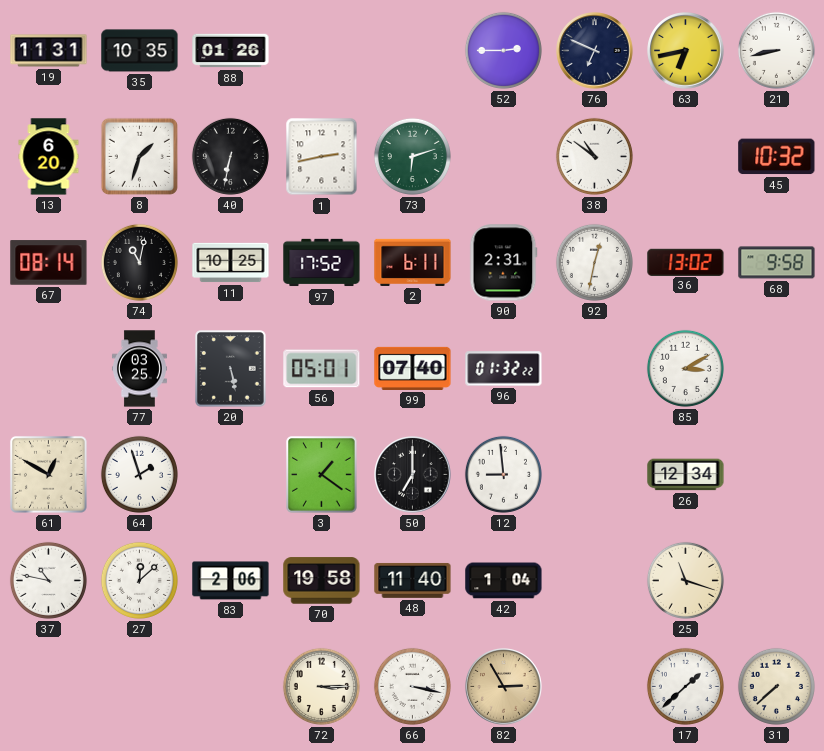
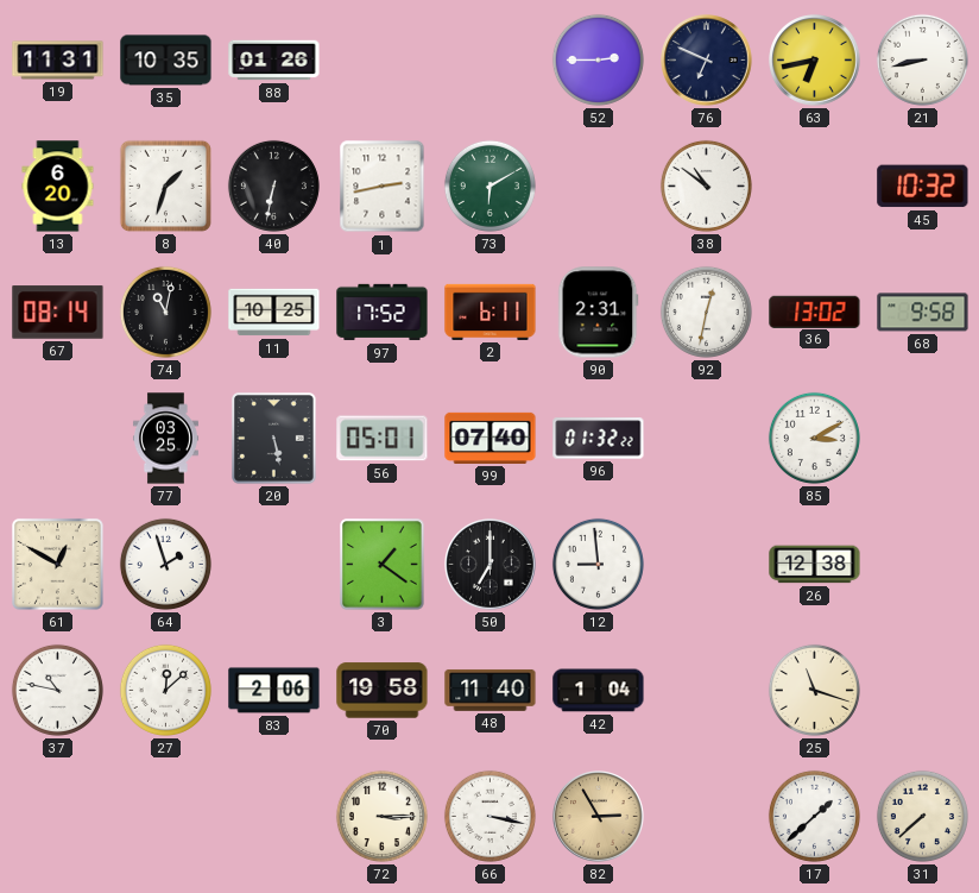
73: 6:12 -> 6:10
26: 12:34 -> 12:38
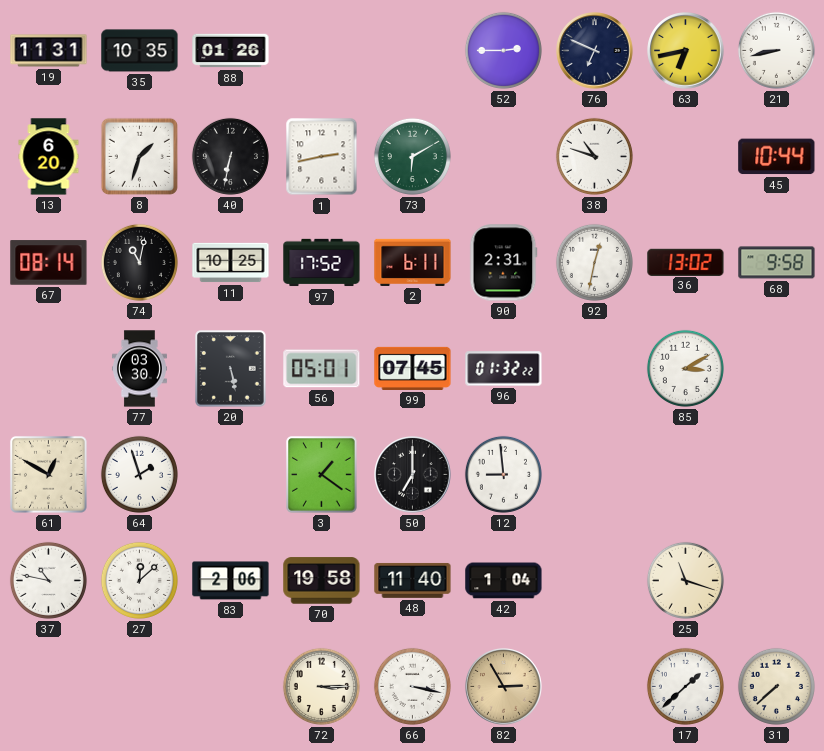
38: 10:51 -> 10:48
45: 10:32 -> 10:44
77: 03:25 -> 03:30
99: 07:40 -> 07:45
26: 12:38 -> none
